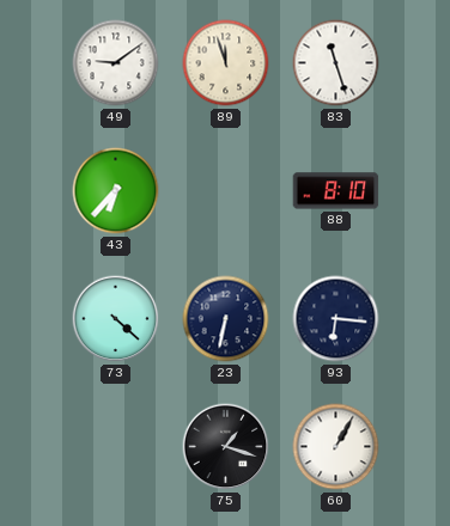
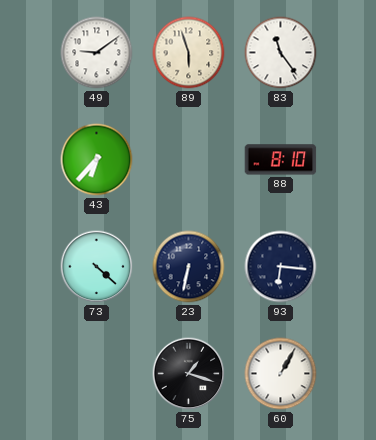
89: 11:57 -> 5:57
83: 11:27 -> 11:24
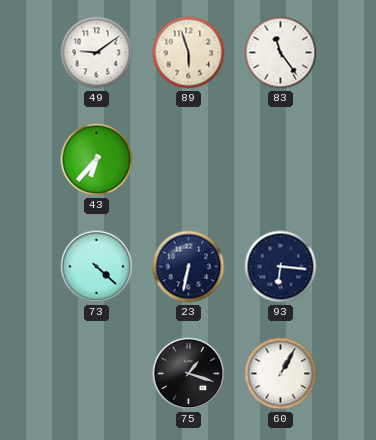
88: 8:10 -> none
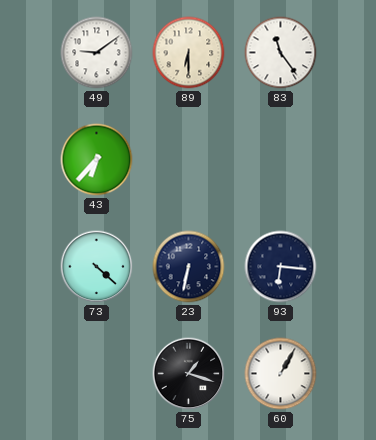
89: 5:57 -> 6:30
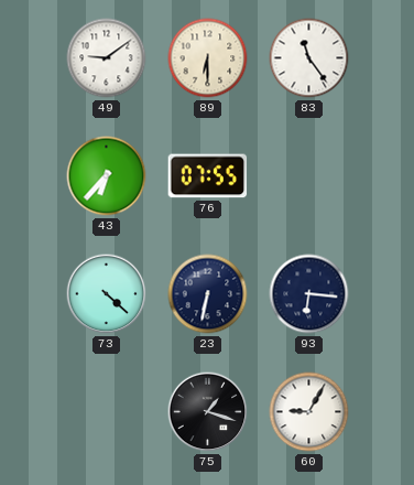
76: none -> 07:55
60: 1:05 -> 9:05
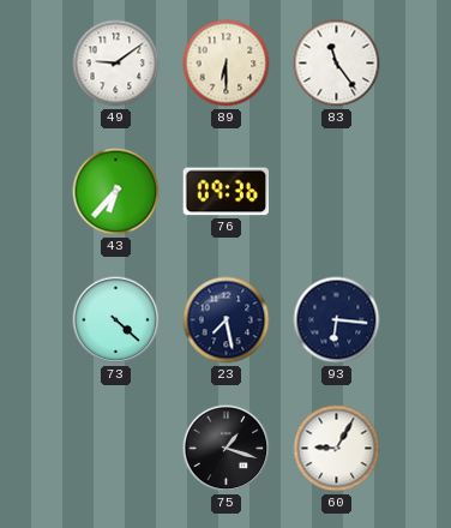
76: 07:55 -> 09:36
23: 6:32 -> 7:28
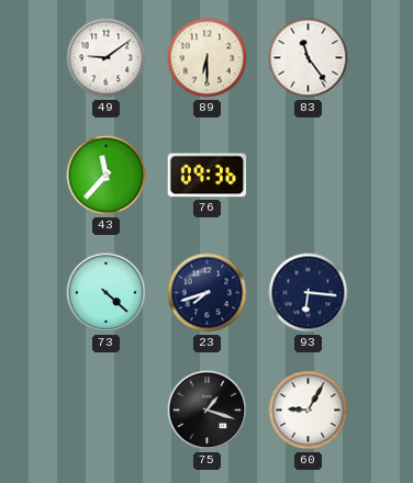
43: 6:37 -> 11:37
23: 7:28 -> 7:42
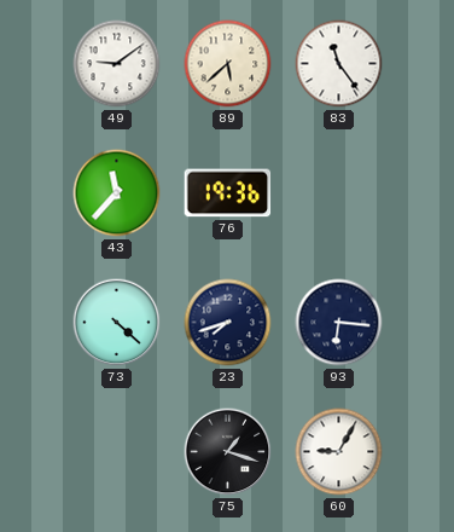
89: 6:30 -> 5:38
76: 09:36 -> 19:36
